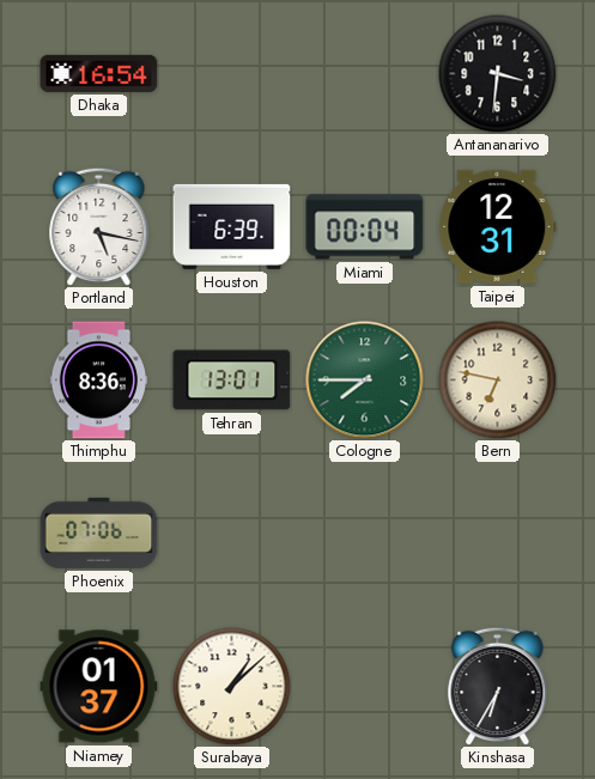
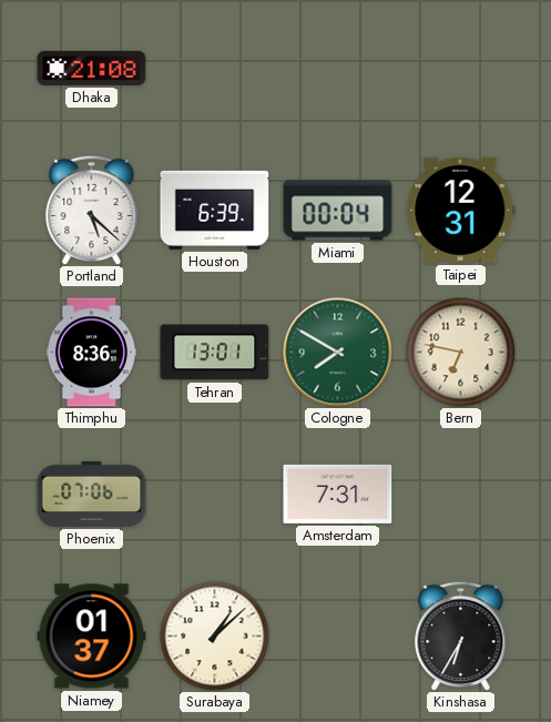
Dhaka: 16:54 -> 21:08
Antananarivo: 3:31 -> none
Portland: 5:17 -> 5:22
Cologne: 7:45 -> 7:50
Amsterdam: none -> 7:31
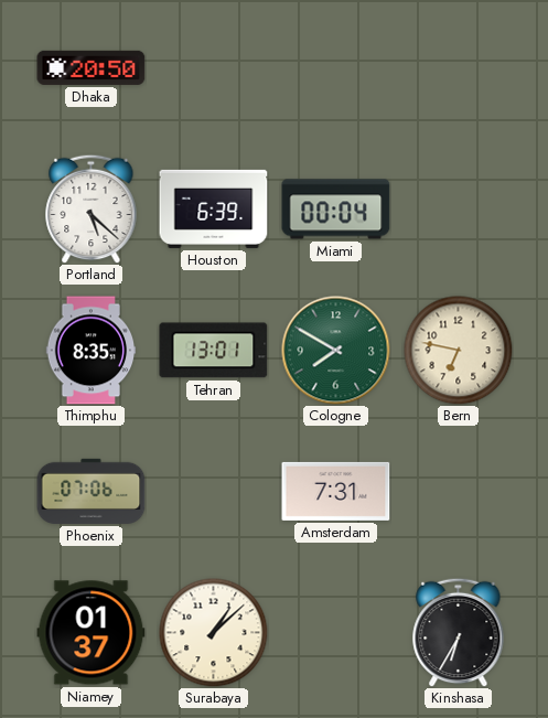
Dhaka: 21:08 -> 20:50
Taipei: 12:31 -> none
Thimphu: 8:36 -> 8:35
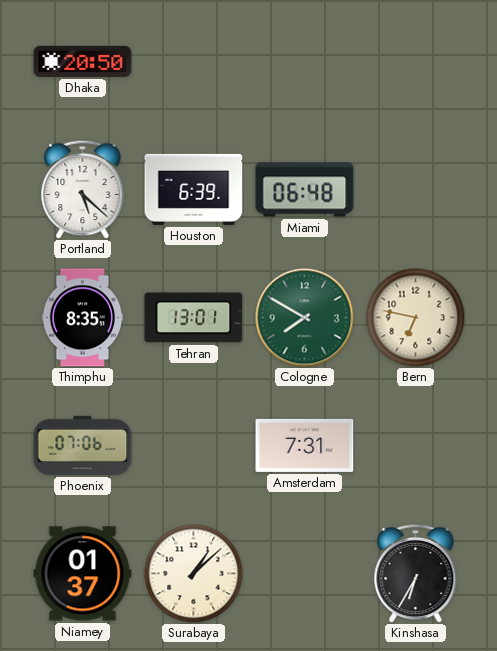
Miami: 00:04 -> 06:48
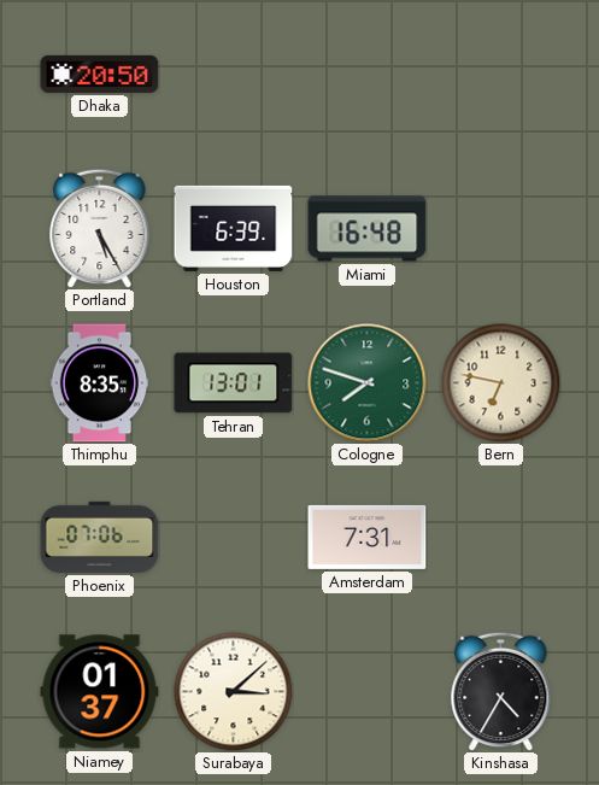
Portland: 5:22 -> 5:25
Miami: 06:48 -> 16:48
Cologne: 7:50 -> 7:48
Surabaya: 1:08 -> 3:08
Kinshasa: 6:35 -> 4:35
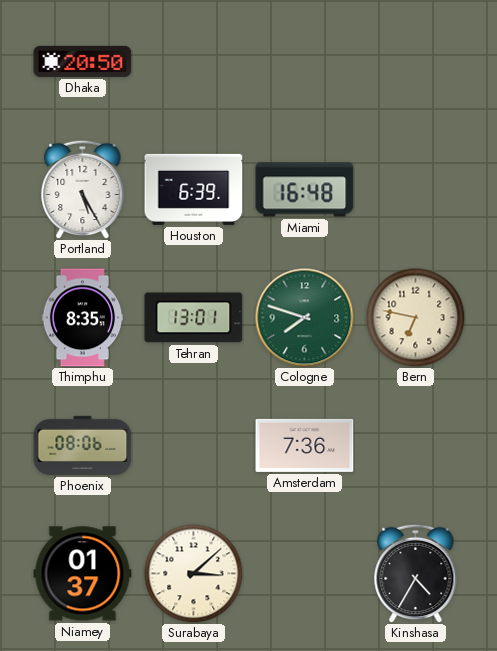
Phoenix: 07:06 -> 08:06
Amsterdam: 7:31 -> 7:36
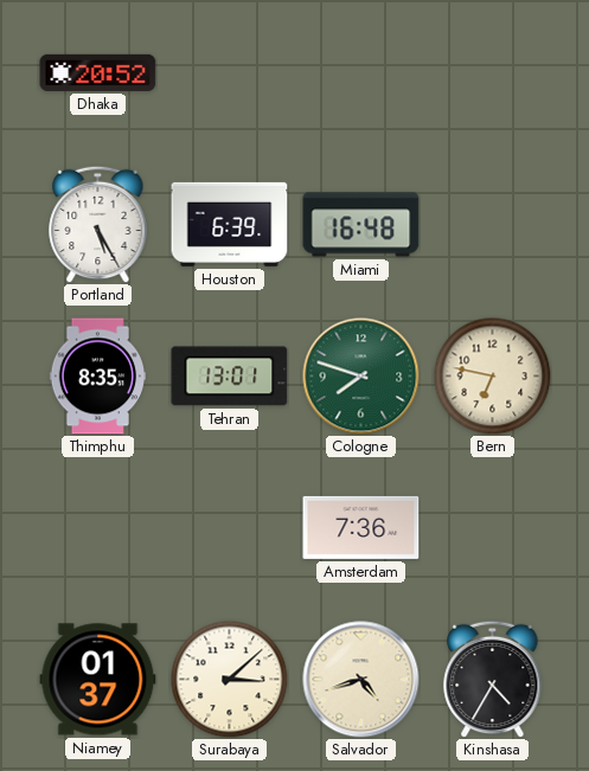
Dhaka: 20:50 -> 20:52
Phoenix: 08:06 -> none
Salvador: none -> 4:42
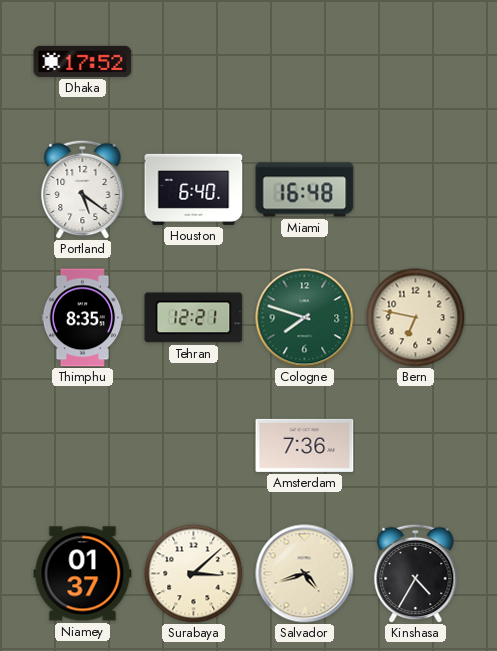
Dhaka: 20:52 -> 17:52
Portland: 5:25 -> 5:21
Houston: 6:39 -> 6:40
Tehran: 13:01 -> 12:21
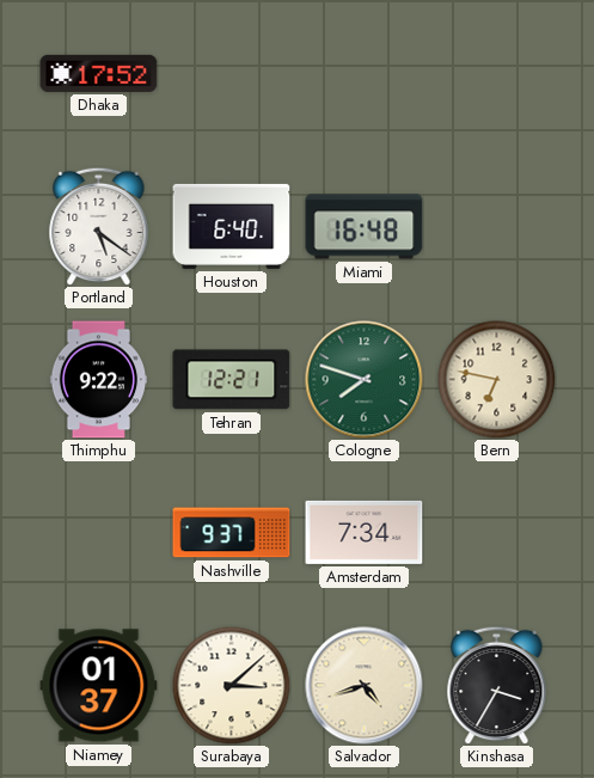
Thimphu: 8:35 -> 9:22
Nashville: none -> 9:37
Amsterdam: 7:36 -> 7:34
Kinshasa: 4:35 -> 3:35
